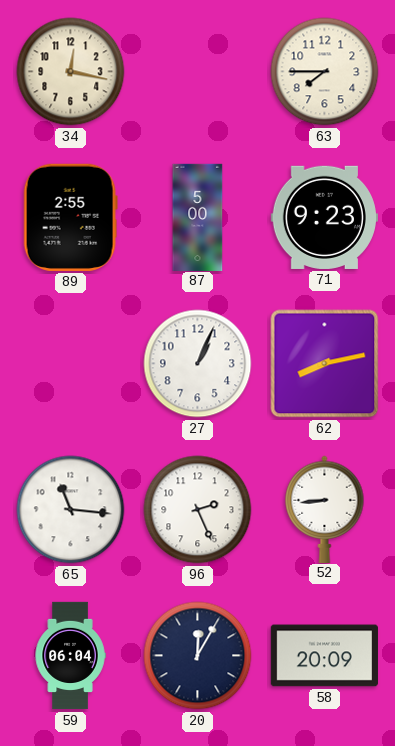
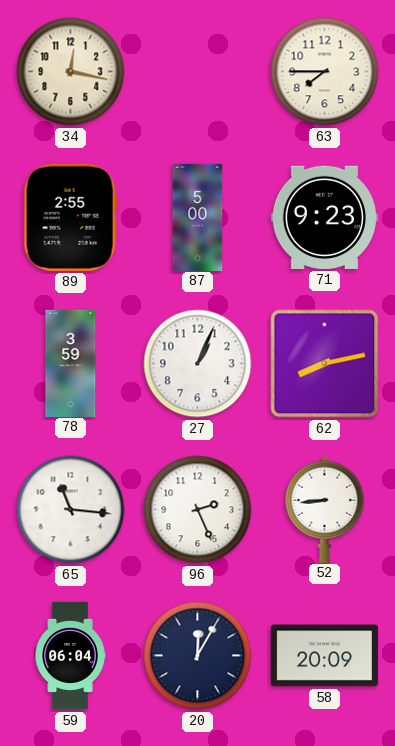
78: none -> 3:59
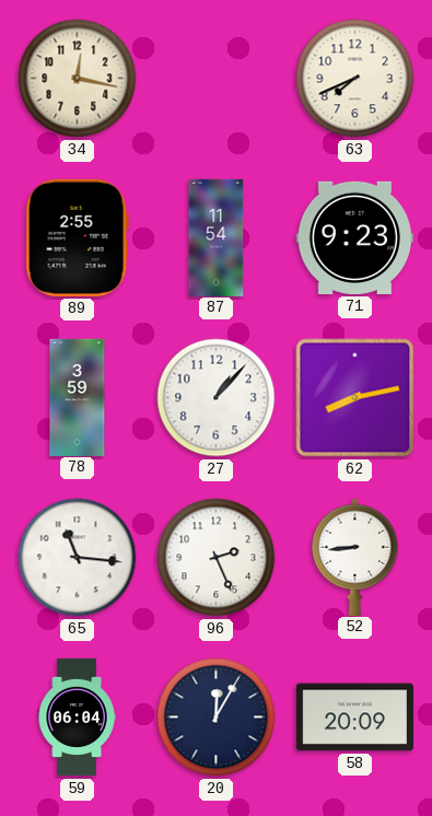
63: 7:45 -> 7:41
87: 5:00 -> 11:54
27: 1:04 -> 1:07
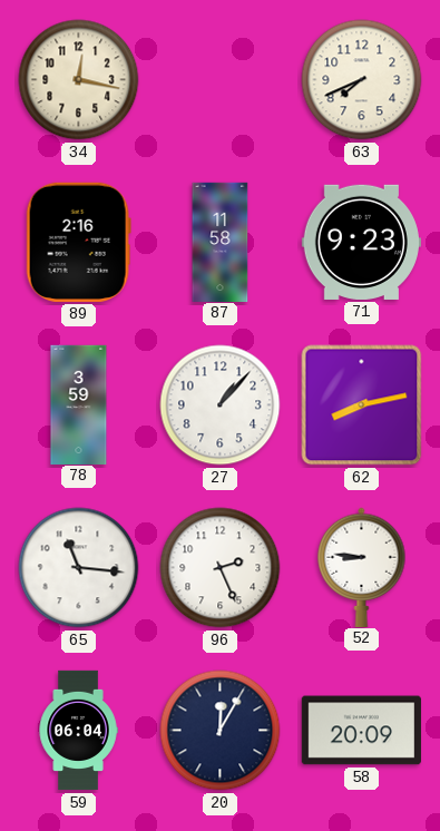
89: 2:55 -> 2:16
87: 11:54 -> 11:58
52: 8:44 -> 8:46
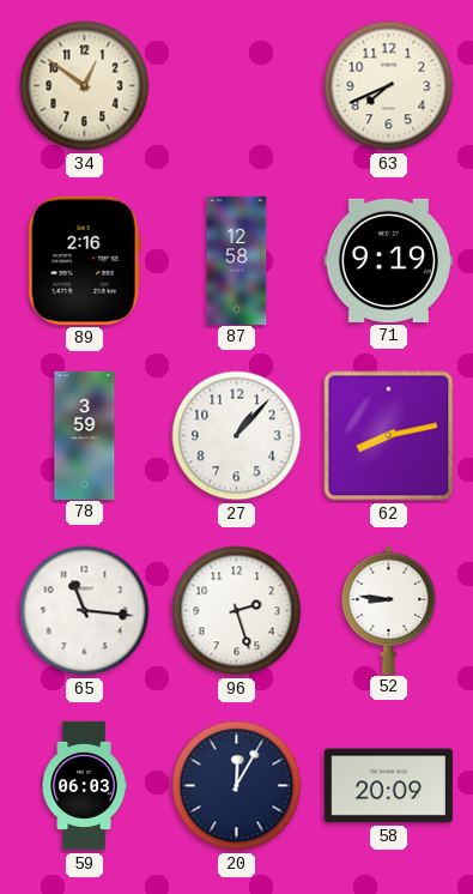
34: 12:17 -> 12:51
87: 11:58 -> 12:58
71: 9:23 -> 9:19
96: 2:26 -> 2:27
59: 06:04 -> 06:03
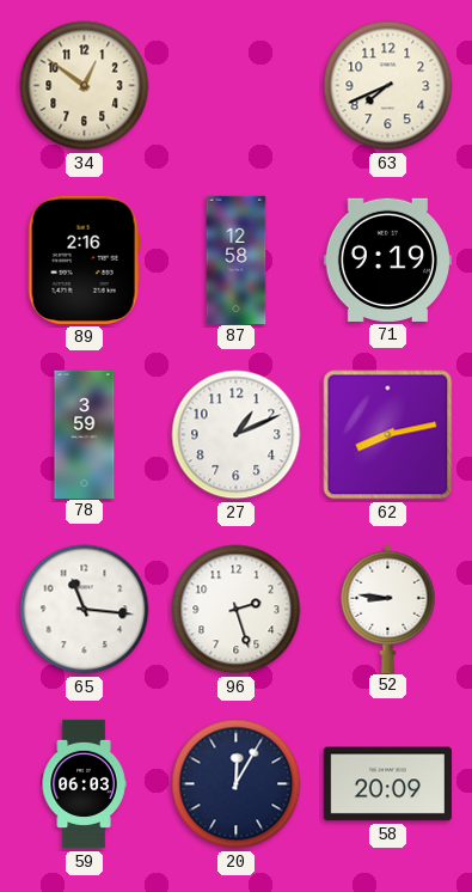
27: 1:07 -> 1:11
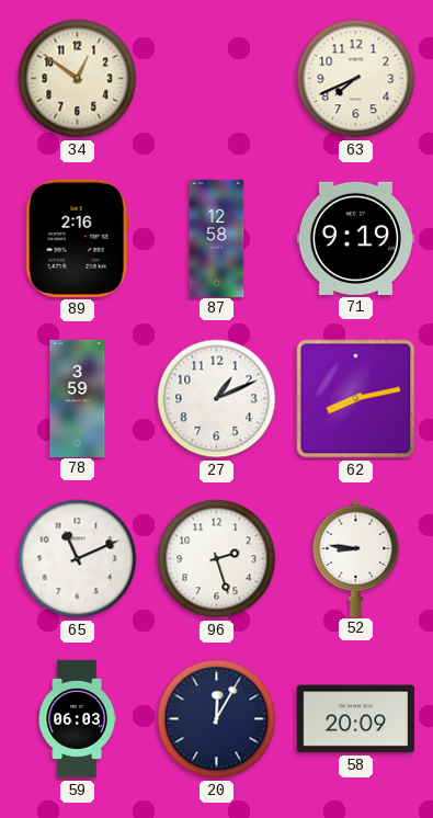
65: 11:16 -> 11:11
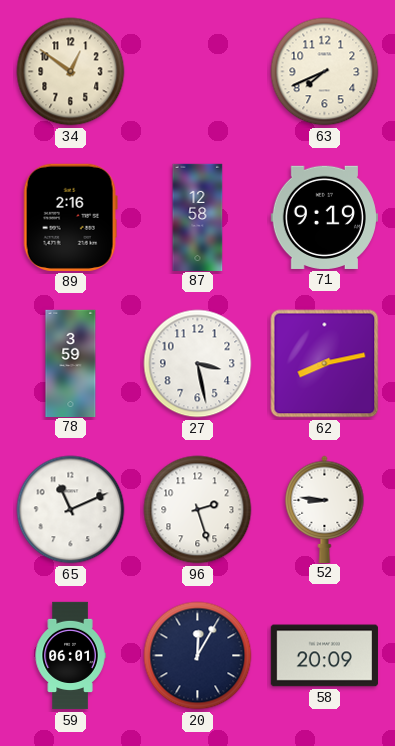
27: 1:11 -> 3:28
59: 06:03 -> 06:01
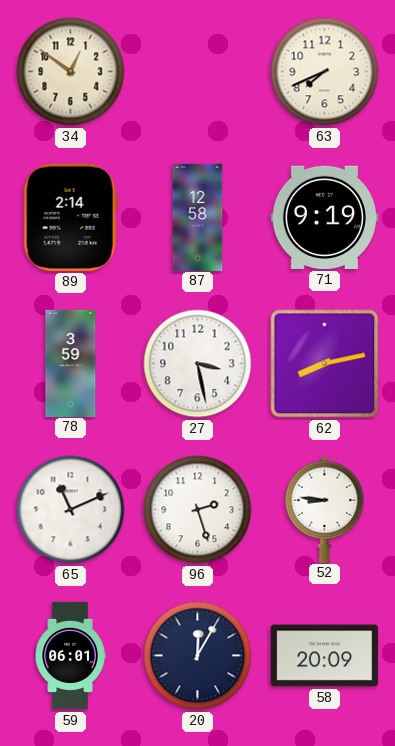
89: 2:16 -> 2:14
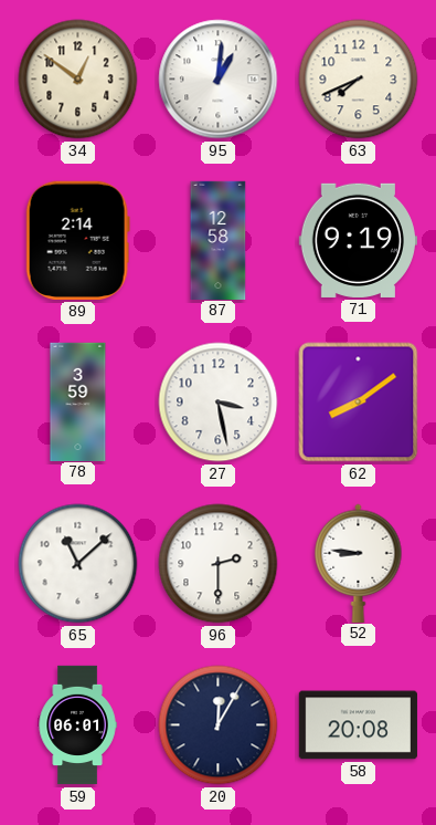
95: none -> 1:01
62: 8:13 -> 8:09
65: 11:11 -> 11:08
96: 2:27 -> 2:30
58: 20:09 -> 20:08
